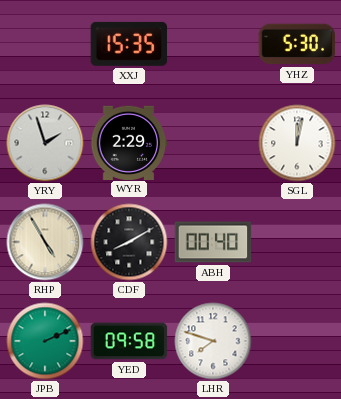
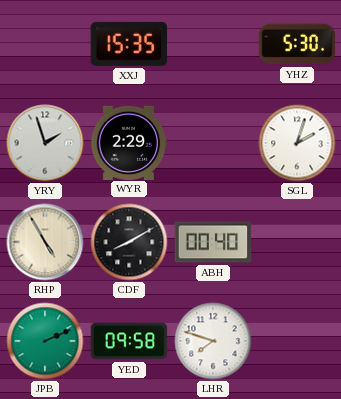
SGL: 12:02 -> 2:03
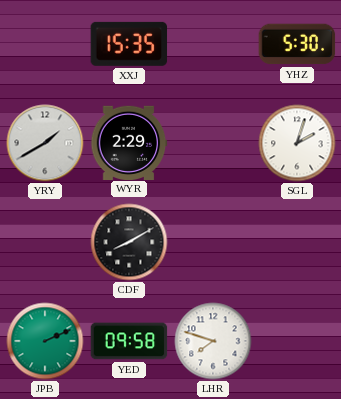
YRY: 1:57 -> 1:40
RHP: 4:55 -> none
ABH: 00:40 -> none
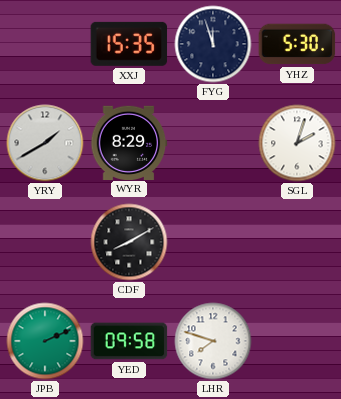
FYG: none -> 11:57
WYR: 2:29 -> 8:29
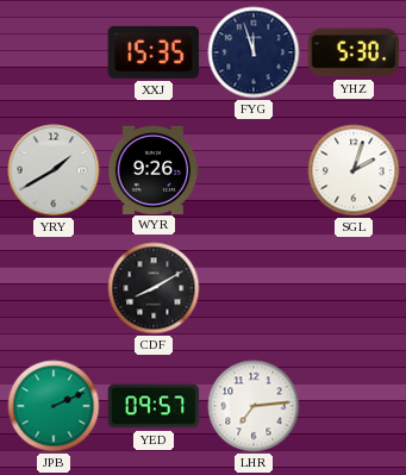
WYR: 8:29 -> 9:26
YED: 09:58 -> 09:57
LHR: 7:48 -> 7:14
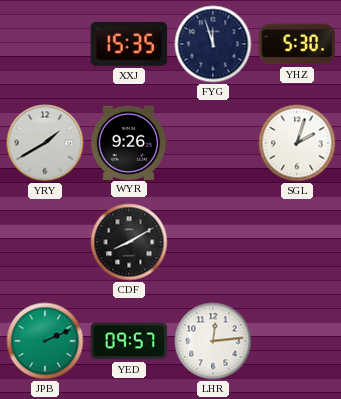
LHR: 7:14 -> 12:14
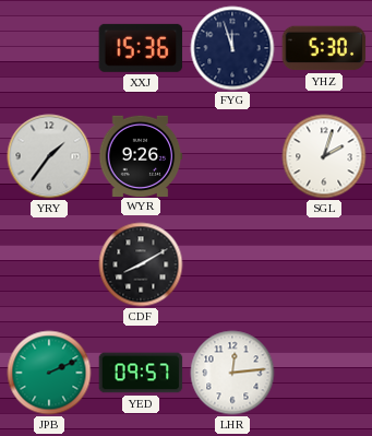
XXJ: 15:35 -> 15:36
YRY: 1:40 -> 1:36
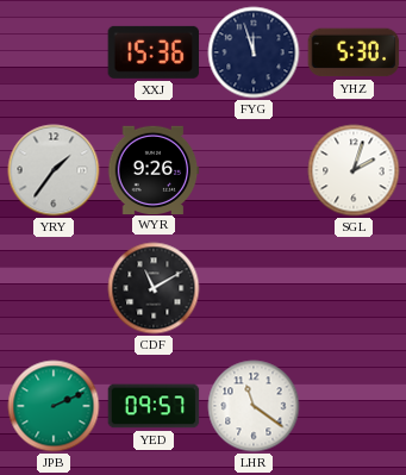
CDF: 8:10 -> 11:10
LHR: 12:14 -> 11:21
